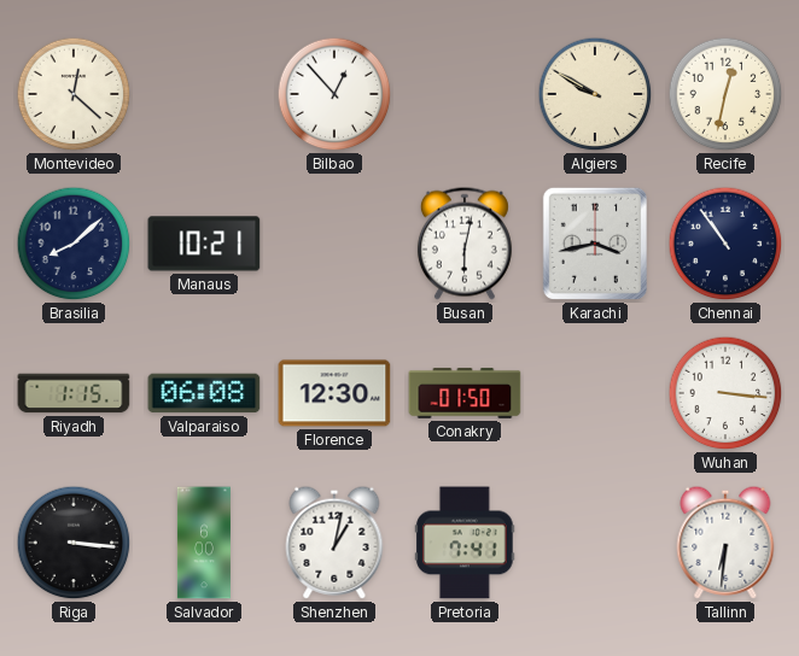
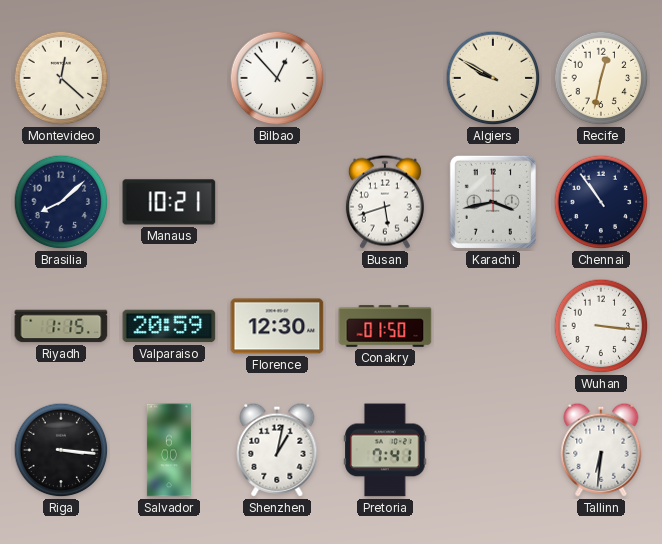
Busan: 6:02 -> 5:42
Valparaiso: 06:08 -> 20:59
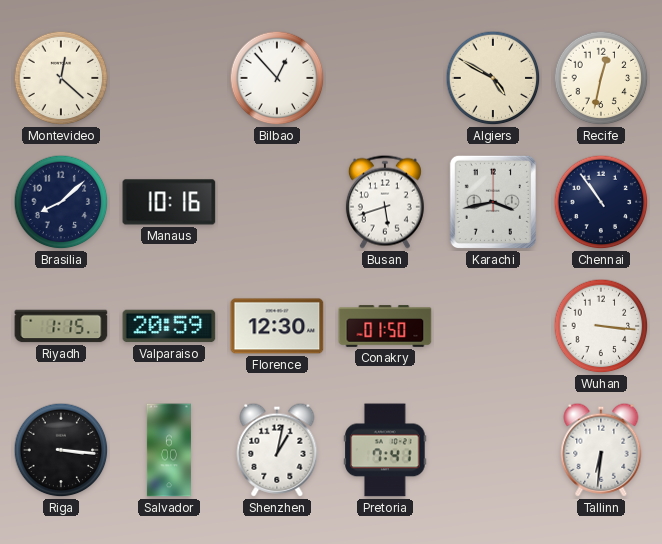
Algiers: 9:50 -> 4:50
Manaus: 10:21 -> 10:16
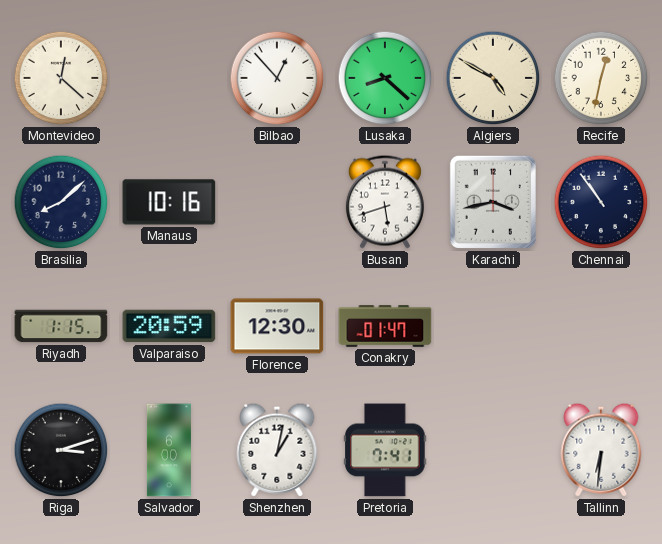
Lusaka: none -> 8:22
Conakry: 01:50 -> 01:47
Wuhan: 3:16 -> none
Riga: 3:16 -> 3:12
